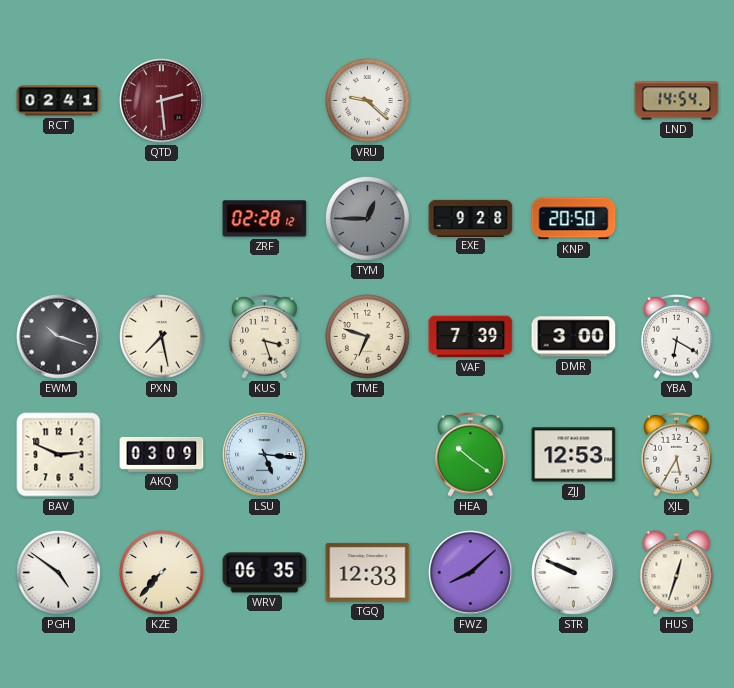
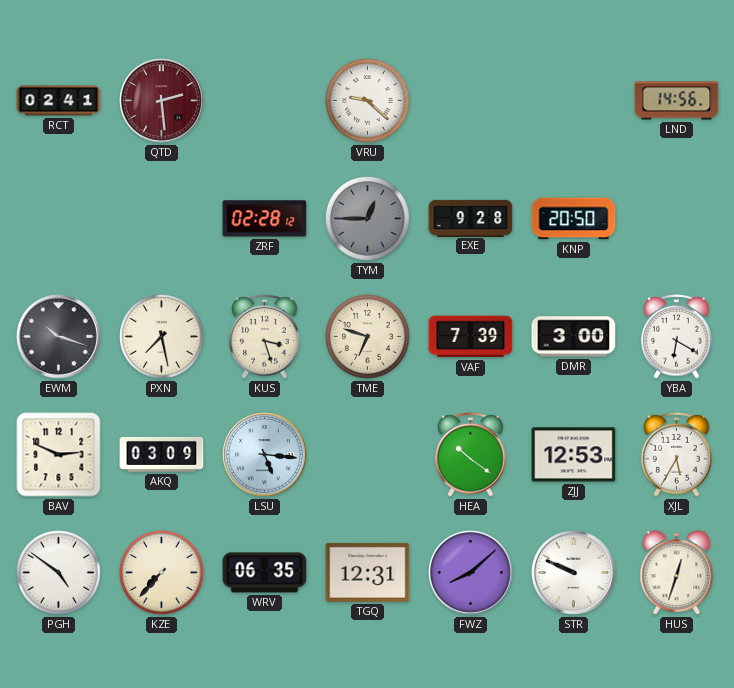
LND: 14:54 -> 14:56
TGQ: 12:33 -> 12:31
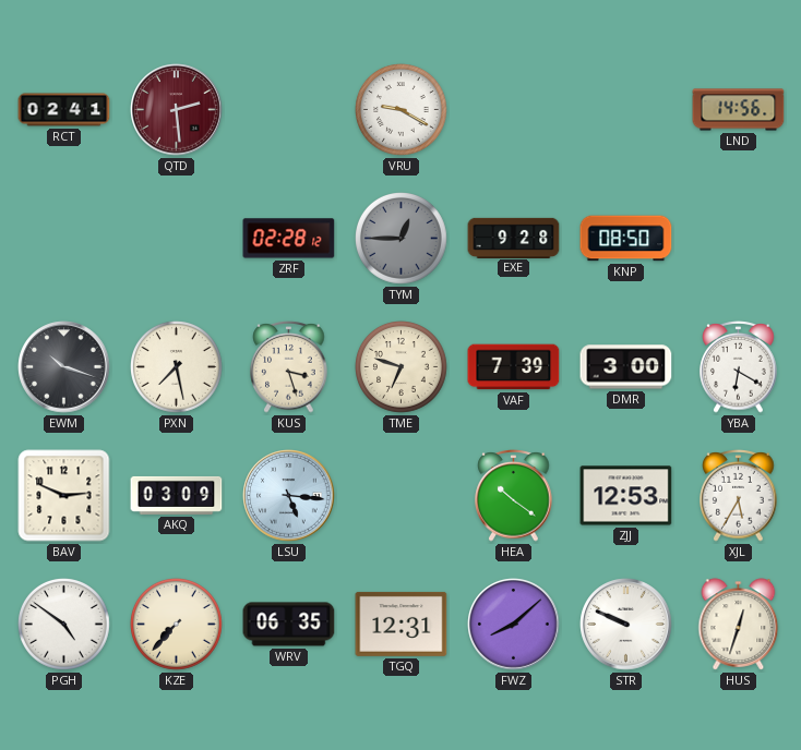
VRU: 9:22 -> 9:20
KNP: 20:50 -> 08:50
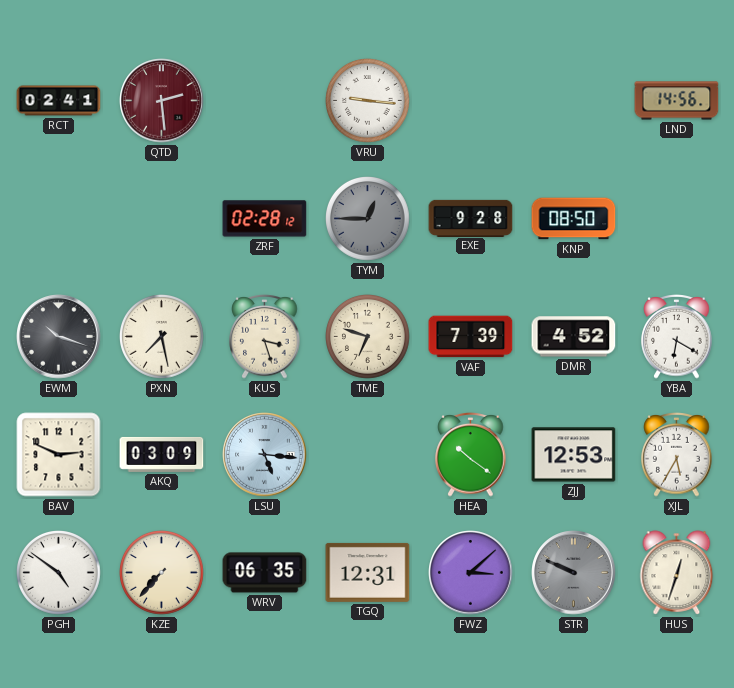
VRU: 9:20 -> 9:16
DMR: 3:00 -> 4:52
FWZ: 8:08 -> 3:08
STR dial: white -> grey
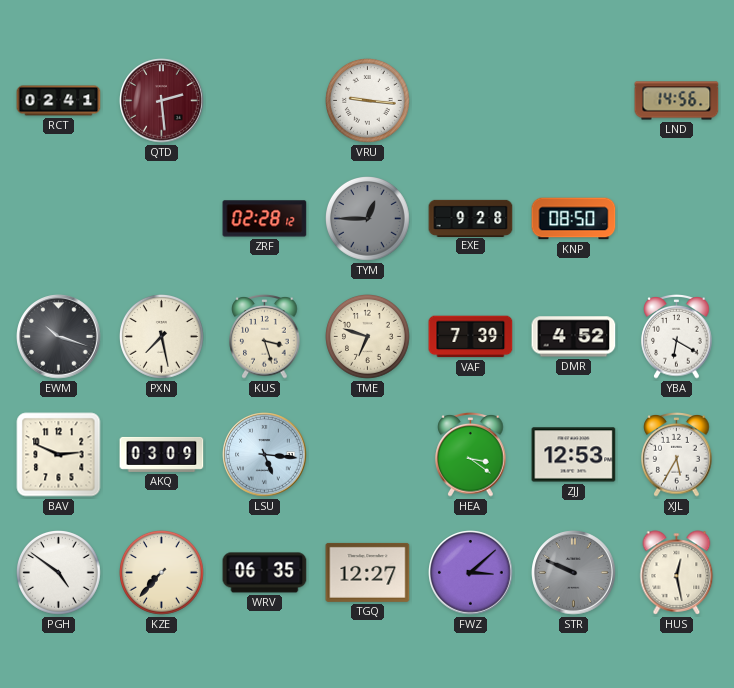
HEA: 10:21 -> 3:21
TGQ: 12:31 -> 12:27
HUS: 12:33 -> 12:28
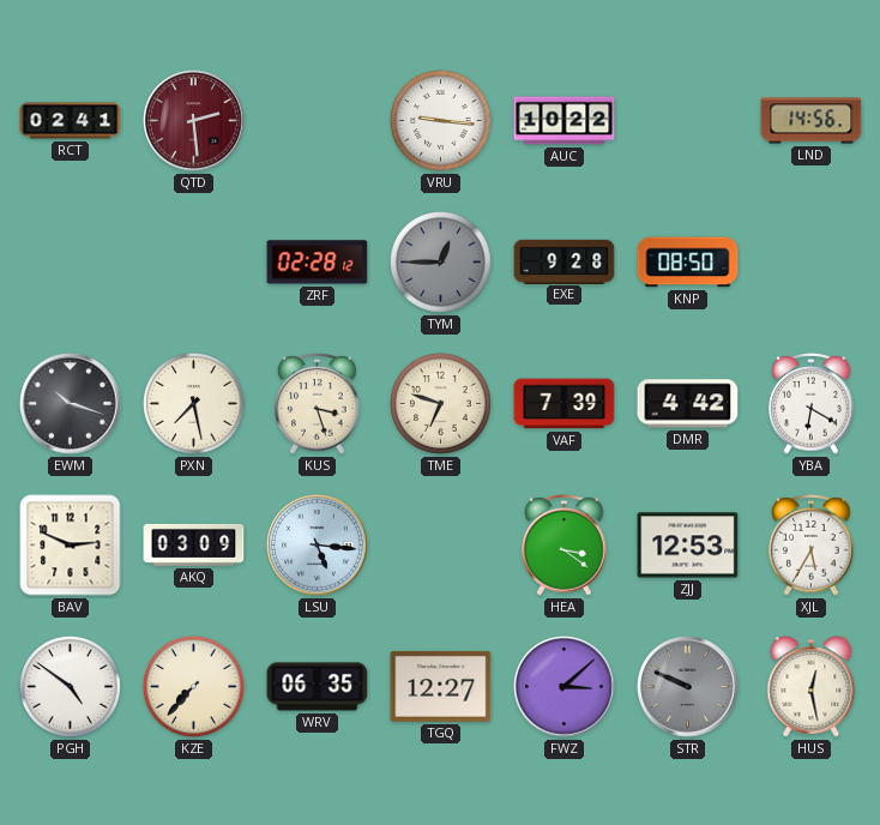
AUC: none -> 10:22
DMR: 4:52 -> 4:42
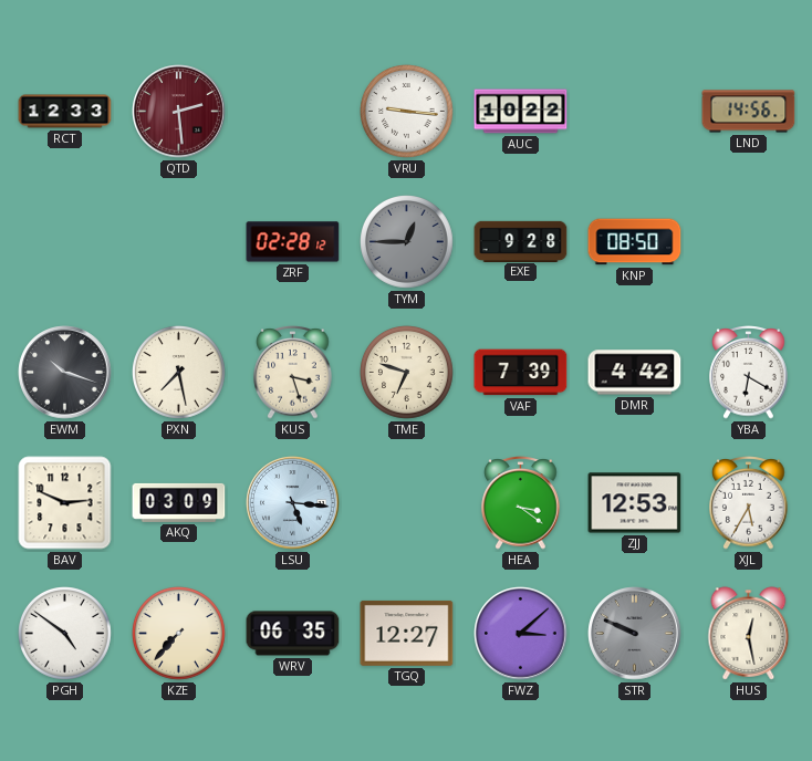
RCT: 02:41 -> 12:33
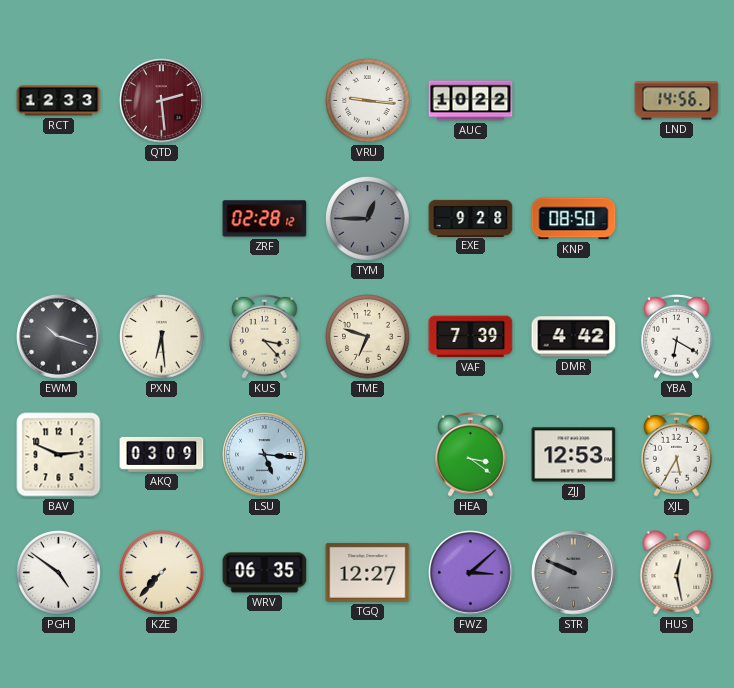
PXN: 7:28 -> 6:29
KUS: 3:27 -> 3:23
